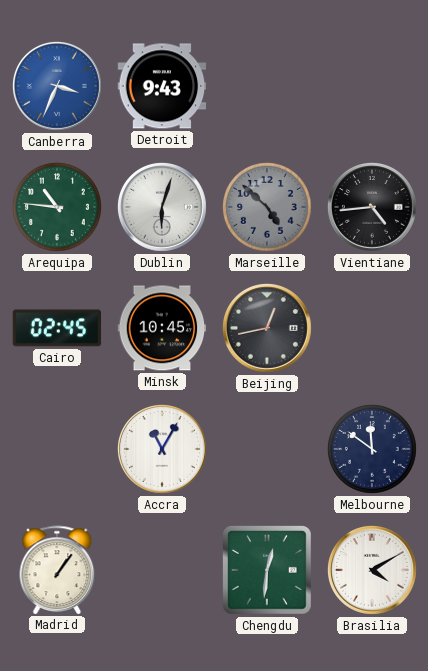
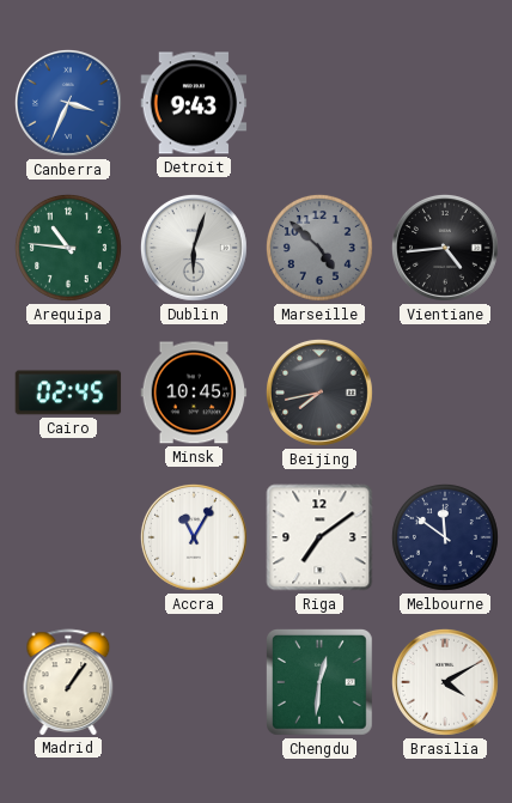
Beijing: 12:43 -> 7:43
Riga: none -> 7:09
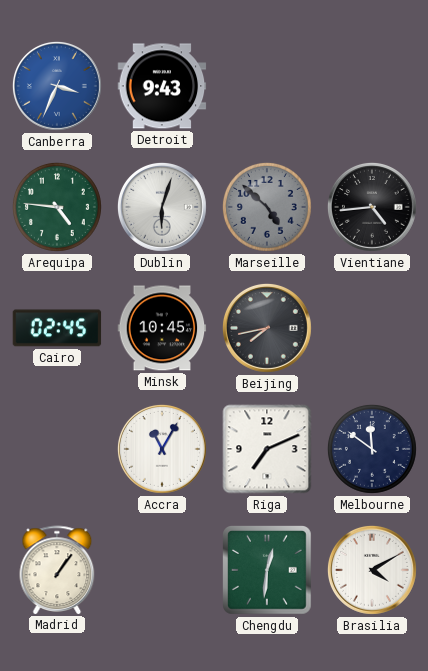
Arequipa: 10:46 -> 4:46
Riga: 7:09 -> 7:11
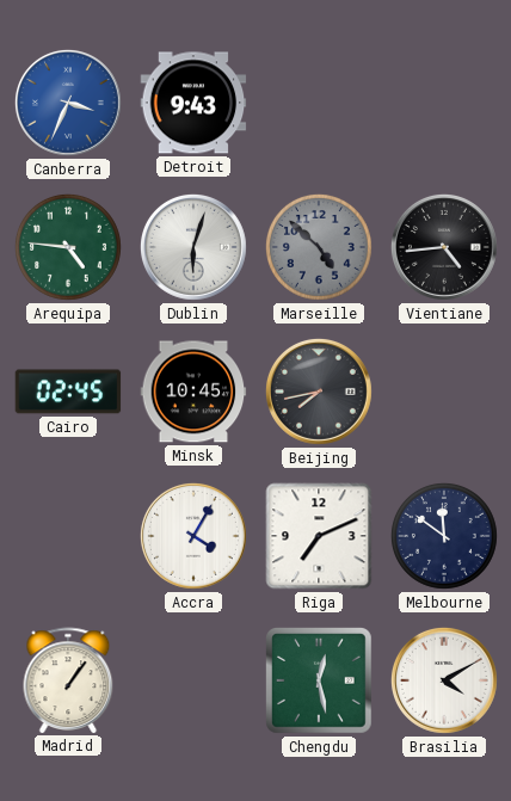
Accra: 11:05 -> 4:05
Chengdu: 12:31 -> 12:28
